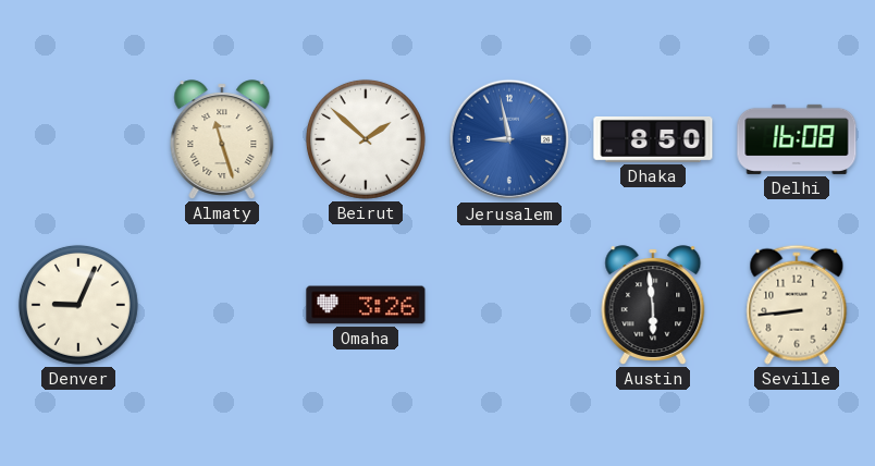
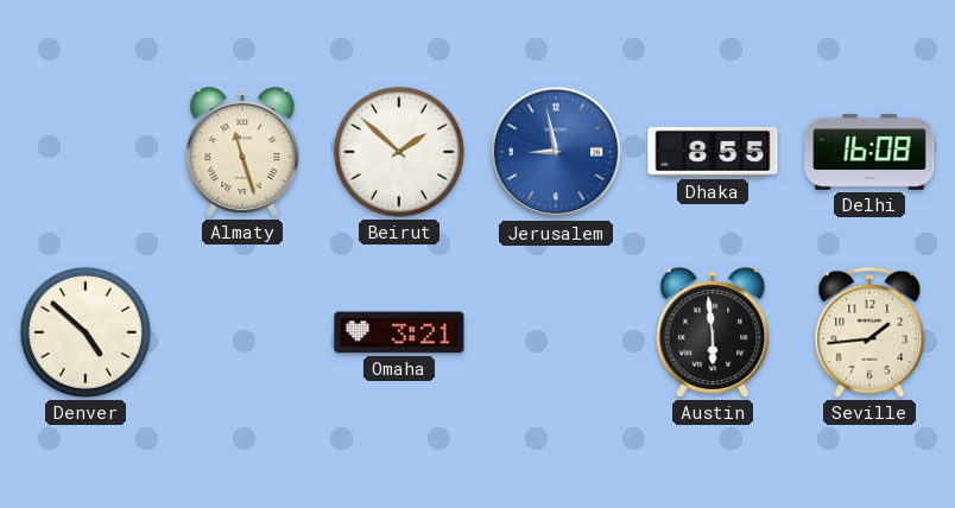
Dhaka: 8:50 -> 8:55
Denver: 9:04 -> 4:52
Omaha: 3:26 -> 3:21
Seville: 8:44 -> 1:44
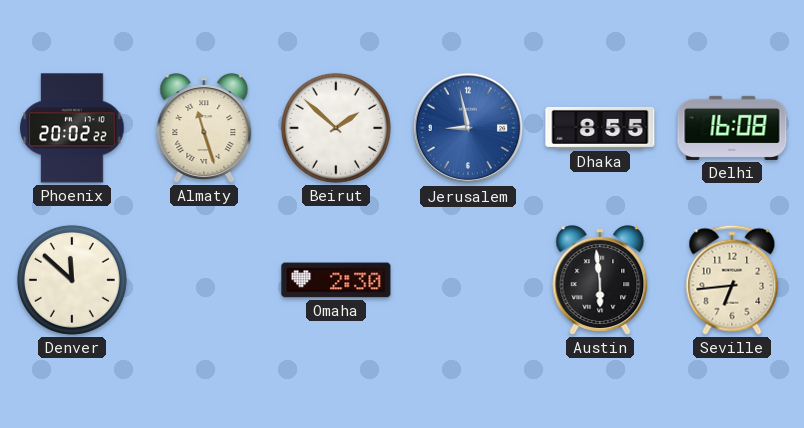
Phoenix: none -> 20:02
Denver: 4:52 -> 11:52
Omaha: 3:21 -> 2:30
Seville: 1:44 -> 6:44
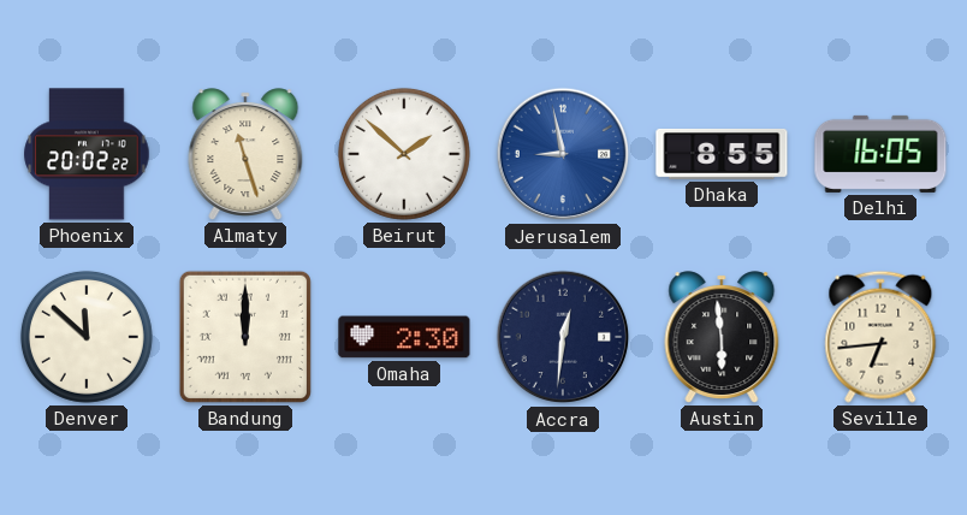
Delhi: 16:08 -> 16:05
Bandung: none -> 12:00
Accra: none -> 12:31
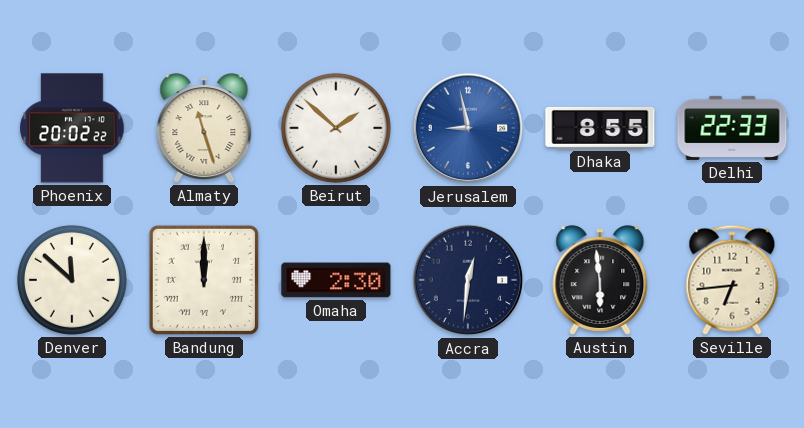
Delhi: 16:05 -> 22:33
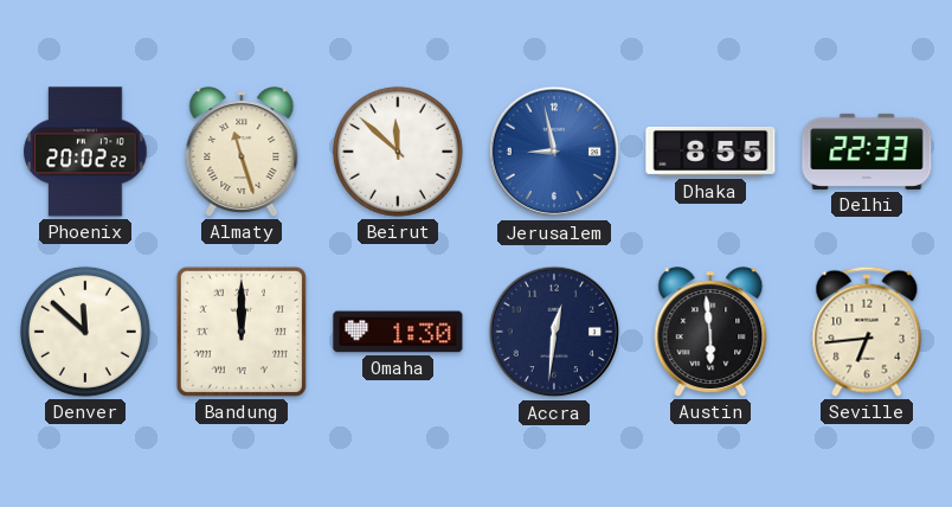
Beirut: 1:52 -> 11:52
Omaha: 2:30 -> 1:30
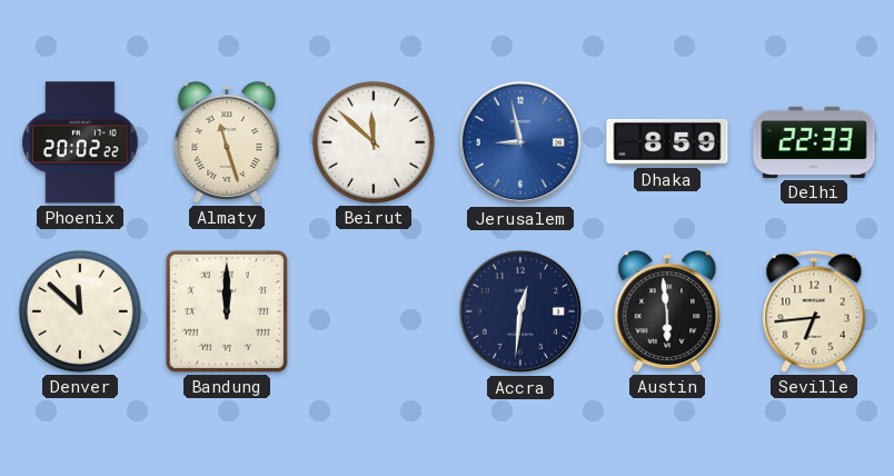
Dhaka: 8:55 -> 8:59
Omaha: 1:30 -> none
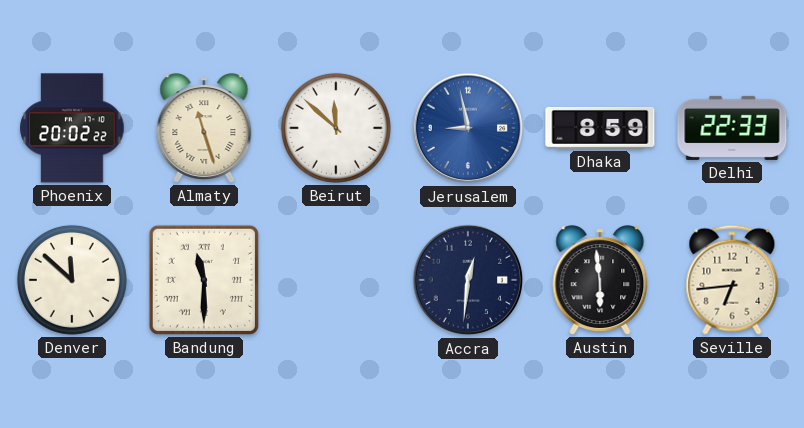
Bandung: 12:00 -> 11:30
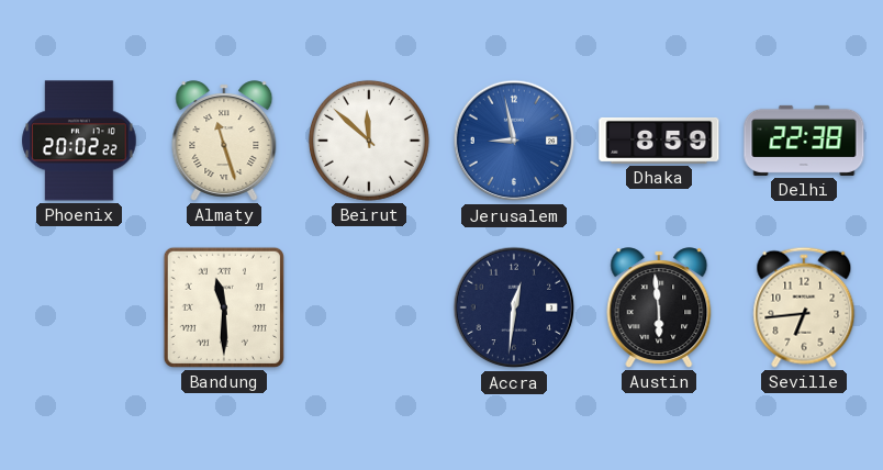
Delhi: 22:33 -> 22:38
Denver: 11:52 -> none
